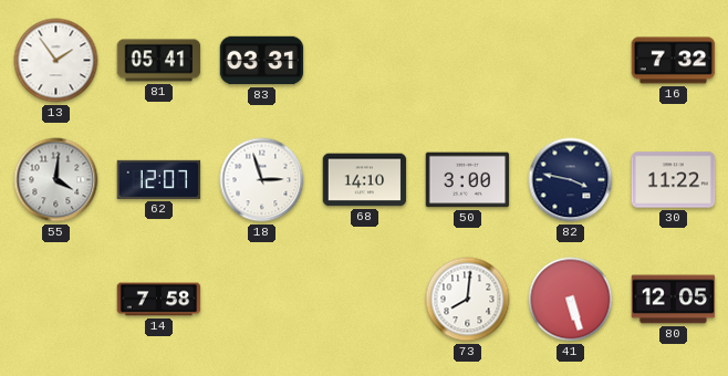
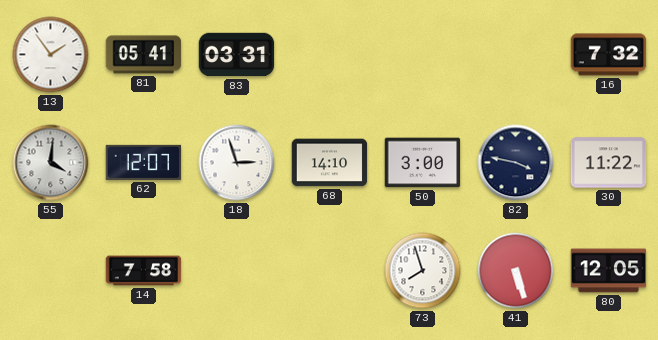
73: 8:01 -> 7:57
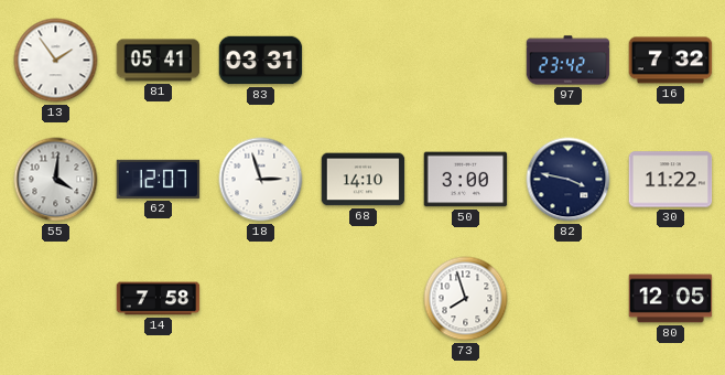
97: none -> 23:42
41: 5:27 -> none
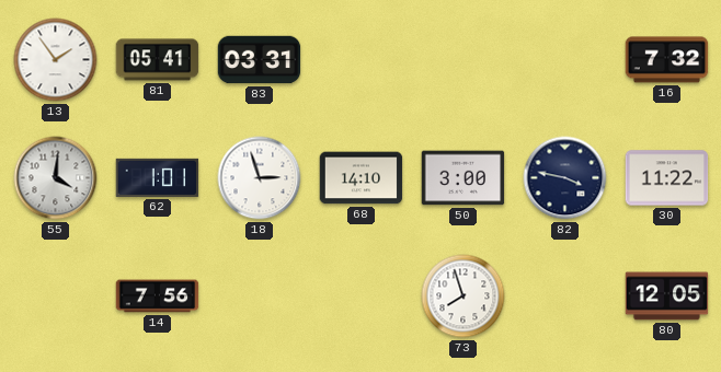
97: 23:42 -> none
62: 12:07 -> 1:01
14: 7:58 -> 7:56
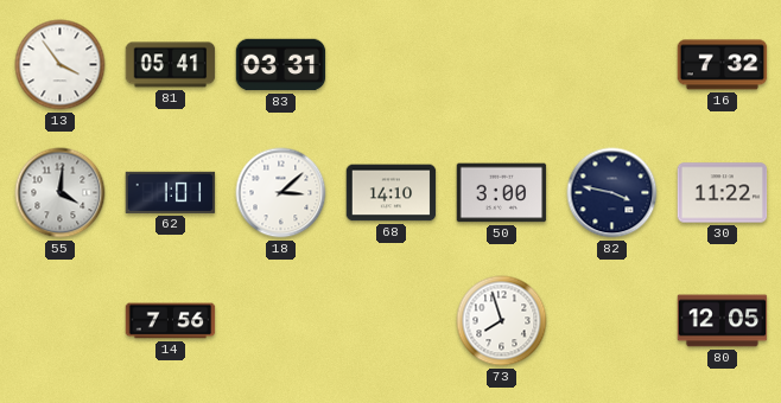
13: 1:54 -> 3:54
18: 2:57 -> 3:08
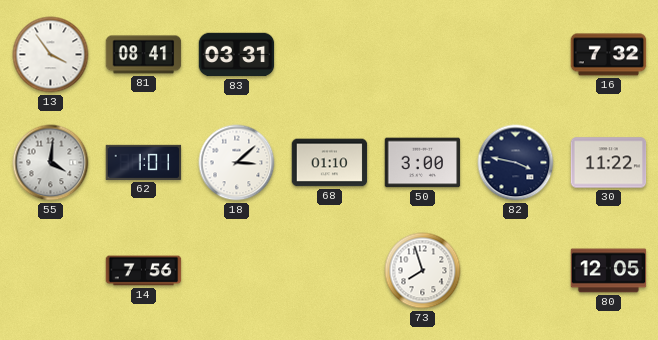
81: 05:41 -> 08:41
68: 14:10 -> 01:10
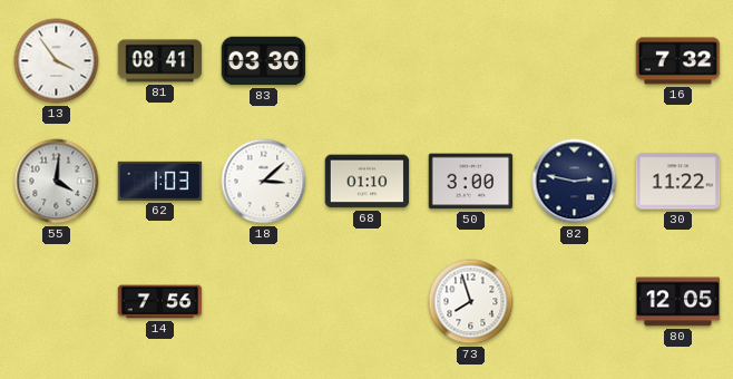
83: 03:31 -> 03:30
62: 1:01 -> 1:03
82: 3:47 -> 2:47
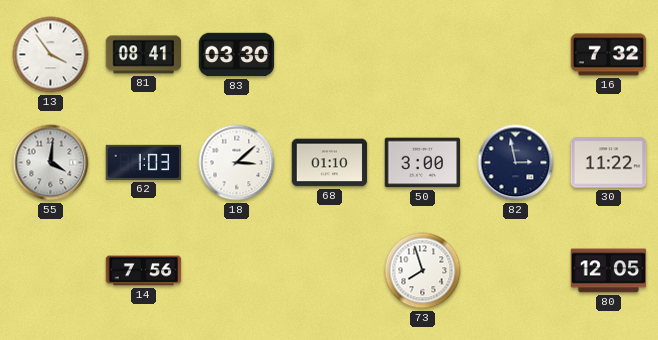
82: 2:47 -> 2:58
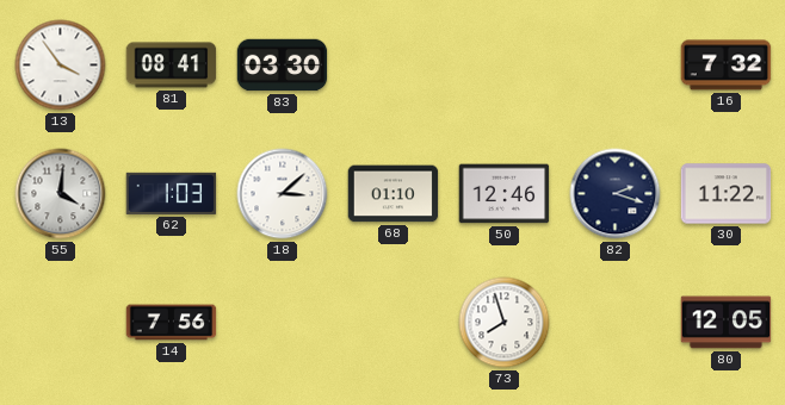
50: 3:00 -> 12:46
82: 2:58 -> 2:18
